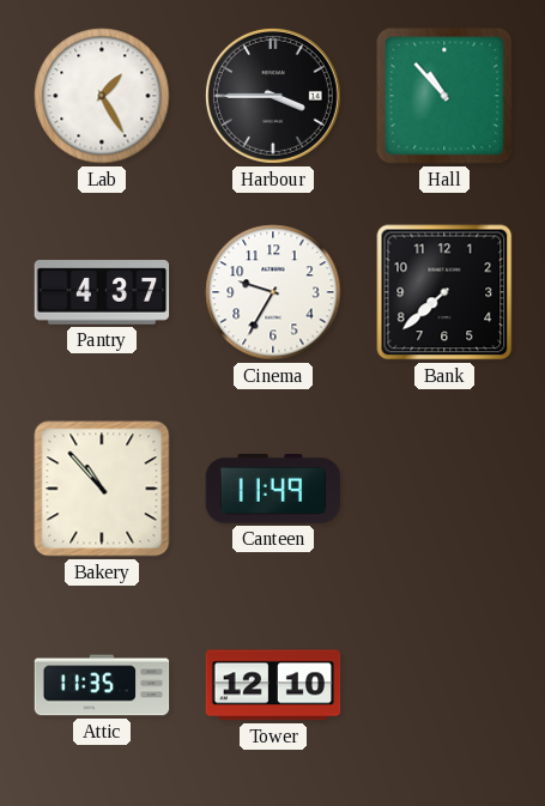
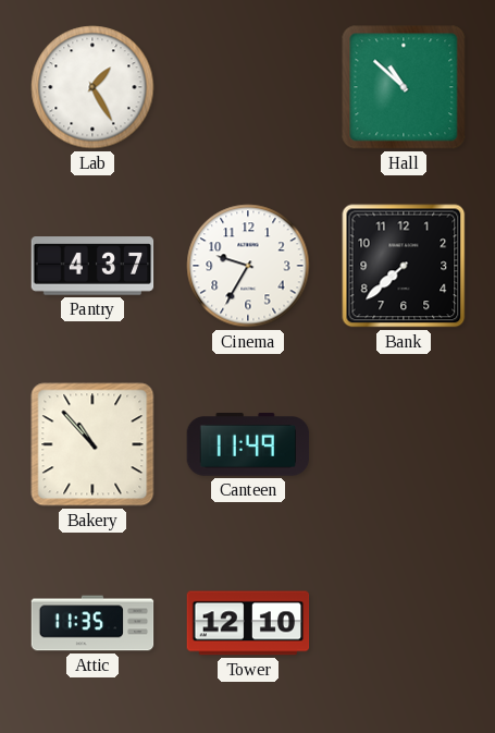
Harbour: 3:45 -> none
Hall: 10:53 -> 10:52
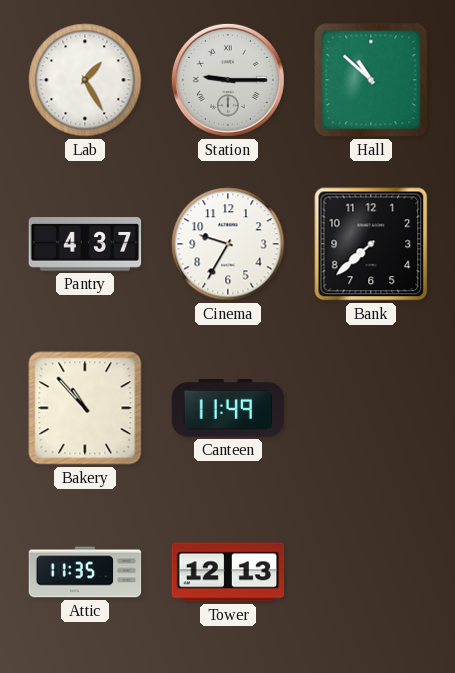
Station: none -> 9:15
Tower: 12:10 -> 12:13
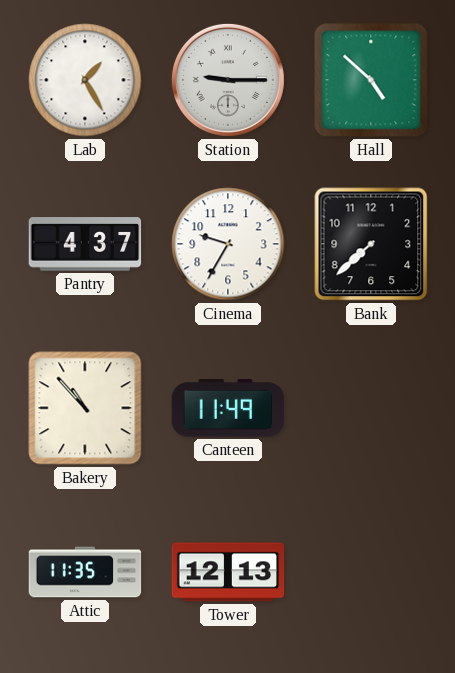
Hall: 10:52 -> 4:52
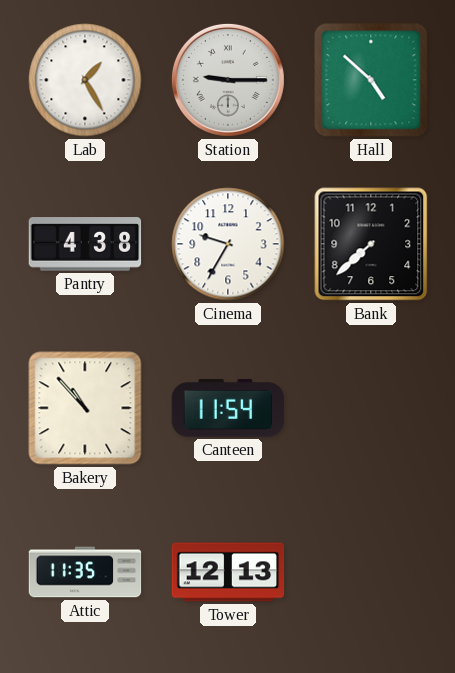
Pantry: 4:37 -> 4:38
Canteen: 11:49 -> 11:54
